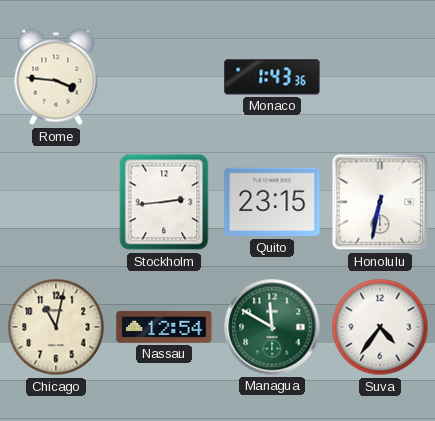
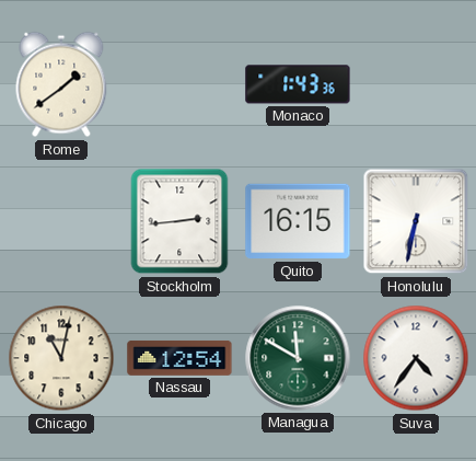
Rome: 3:46 -> 1:39
Quito: 23:15 -> 16:15
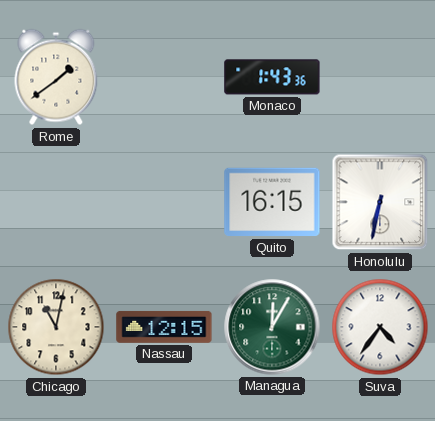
Stockholm: 2:44 -> none
Nassau: 12:54 -> 12:15
Managua: 11:50 -> 12:05
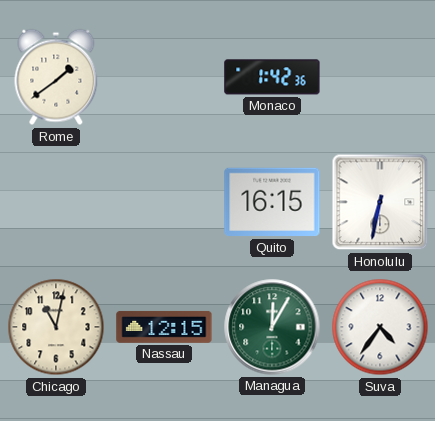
Monaco: 1:43 -> 1:42
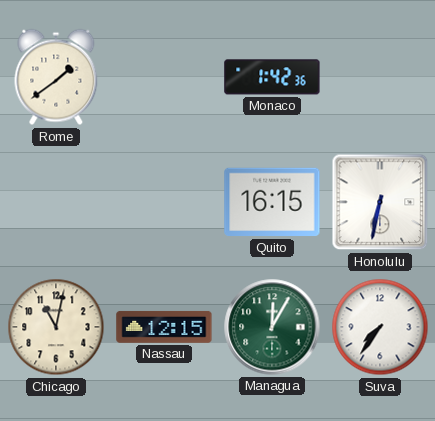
Suva: 4:36 -> 7:36
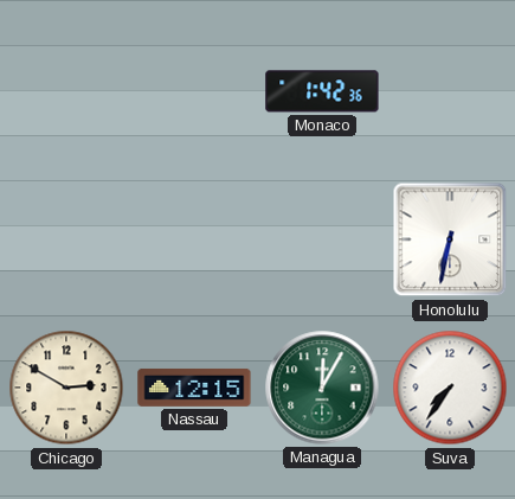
Rome: 1:39 -> none
Quito: 16:15 -> none
Chicago: 11:02 -> 2:50
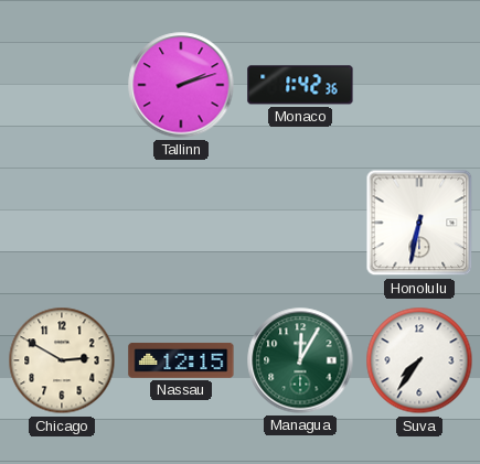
Tallinn: none -> 2:12
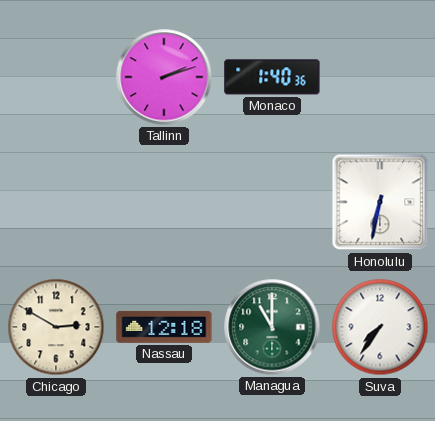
Monaco: 1:42 -> 1:40
Nassau: 12:15 -> 12:18
Managua: 12:05 -> 11:00
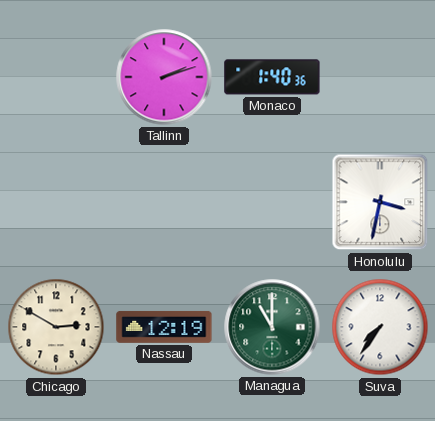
Honolulu: 6:32 -> 3:32
Nassau: 12:18 -> 12:19
